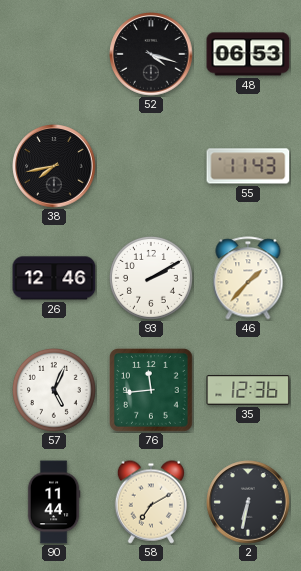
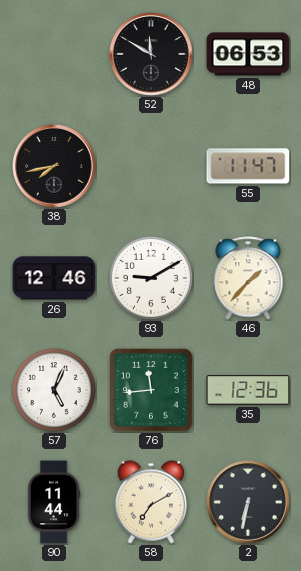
52: 4:18 -> 11:50
55: 11:43 -> 11:47
93: 2:10 -> 9:10
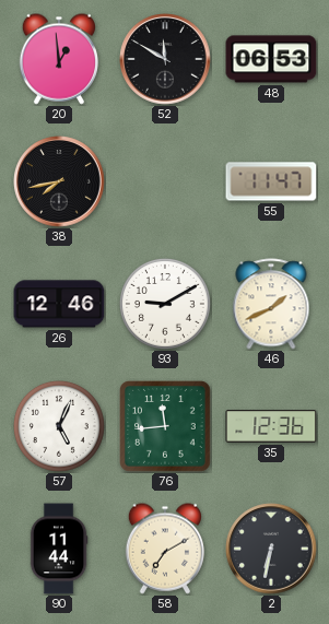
20: none -> 12:59
46: 1:37 -> 1:41
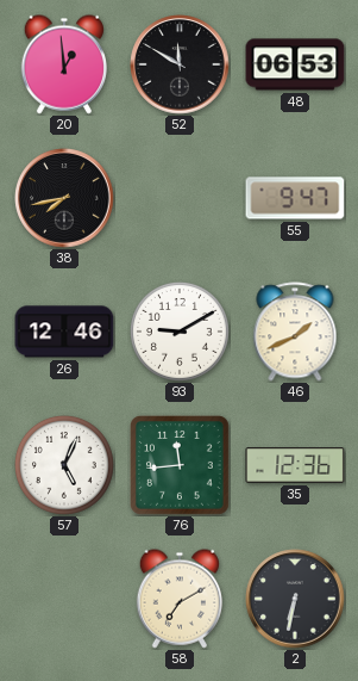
55: 11:47 -> 9:47
90: 11:44 -> none
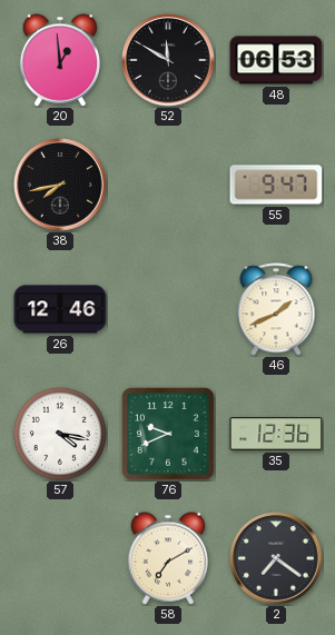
93: 9:10 -> none
57: 5:04 -> 4:17
76: 11:44 -> 9:41
2: 6:32 -> 7:21
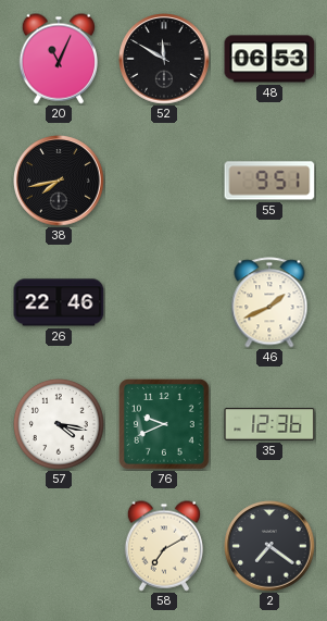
20: 12:59 -> 11:04
55: 9:47 -> 9:51
26: 12:46 -> 22:46
